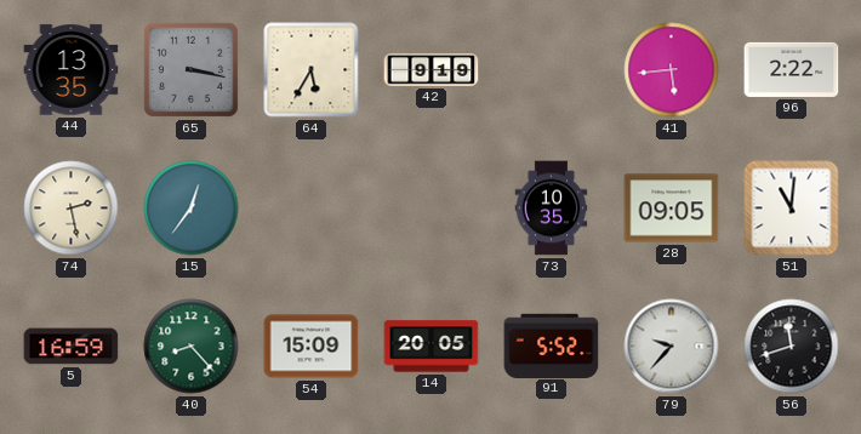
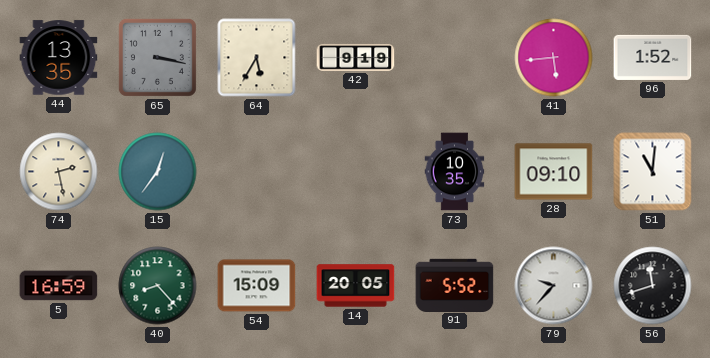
96: 2:22 -> 1:52
28: 09:05 -> 09:10
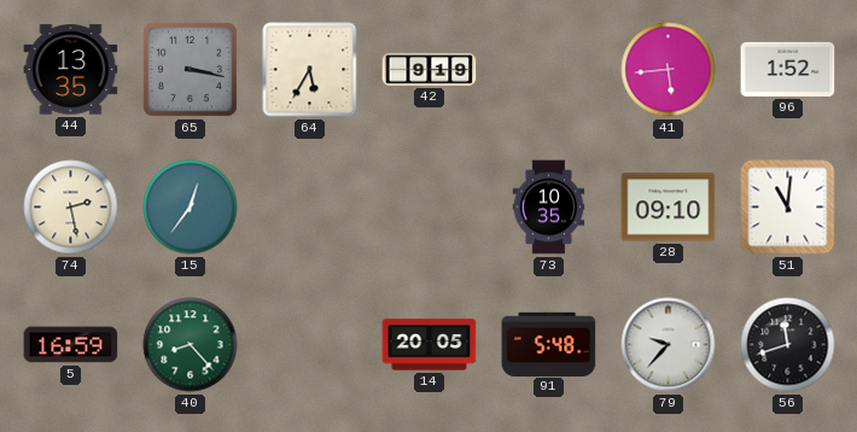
54: 15:09 -> none
91: 5:52 -> 5:48
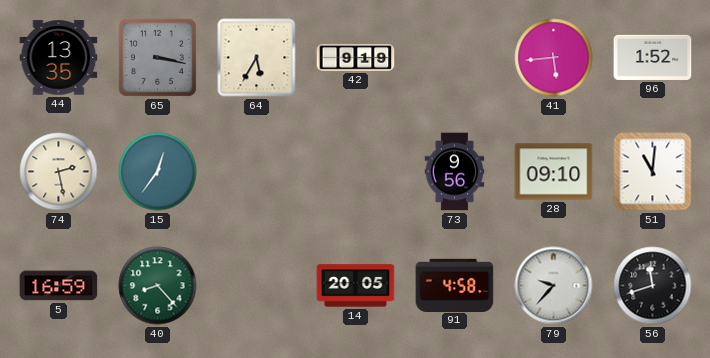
73: 10:35 -> 9:56
91: 5:48 -> 4:58
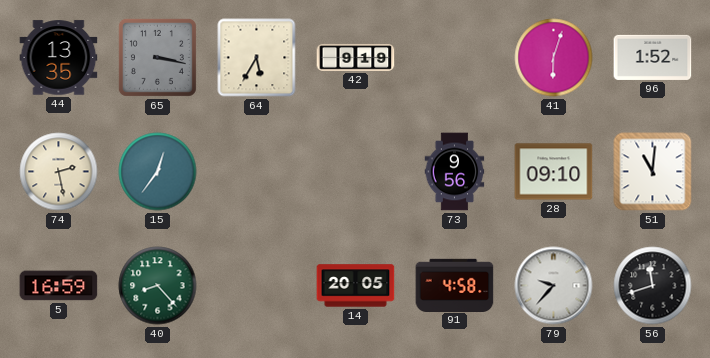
41: 5:44 -> 6:03
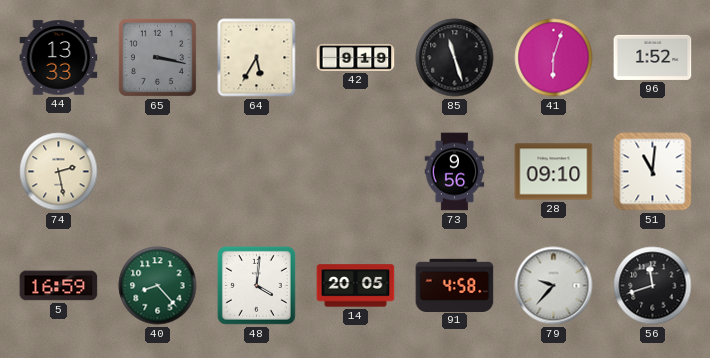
44: 13:35 -> 13:33
85: none -> 11:27
15: 12:36 -> none
48: none -> 4:01
